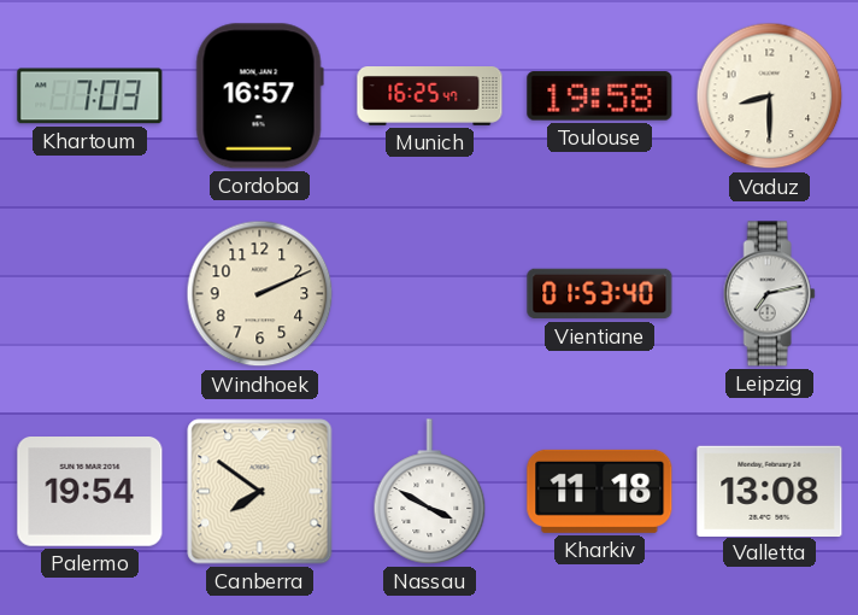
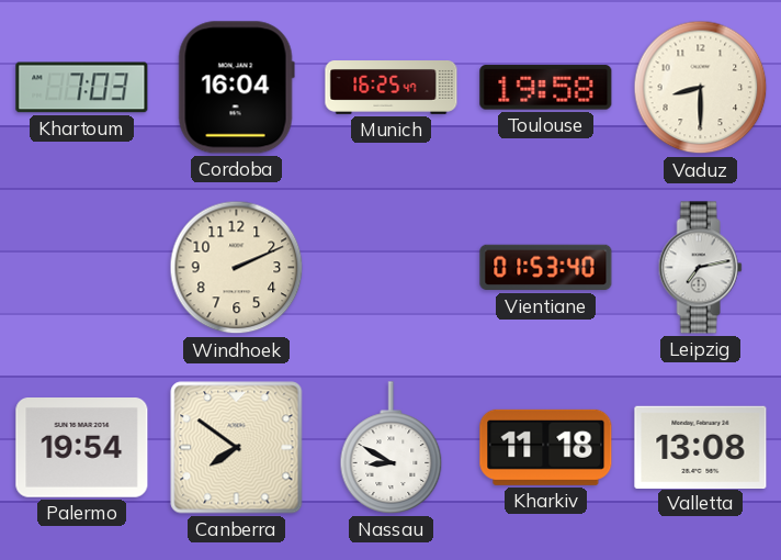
Cordoba: 16:57 -> 16:04
Nassau: 3:50 -> 8:50
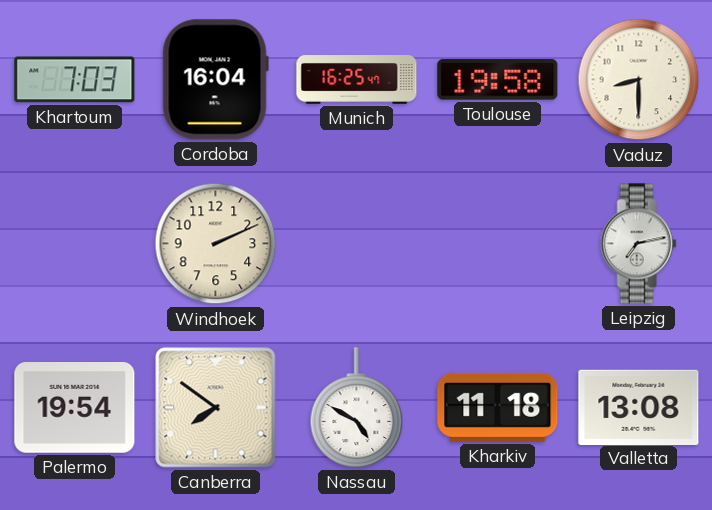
Vientiane: 01:53 -> none
Nassau: 8:50 -> 4:50
